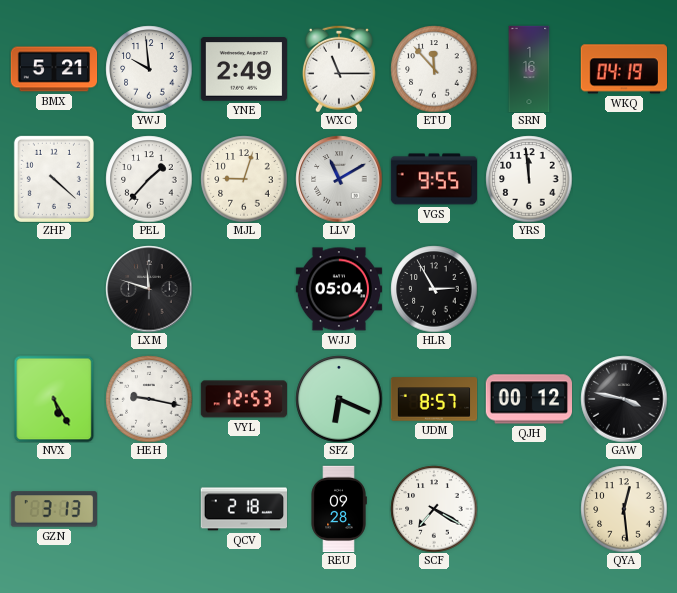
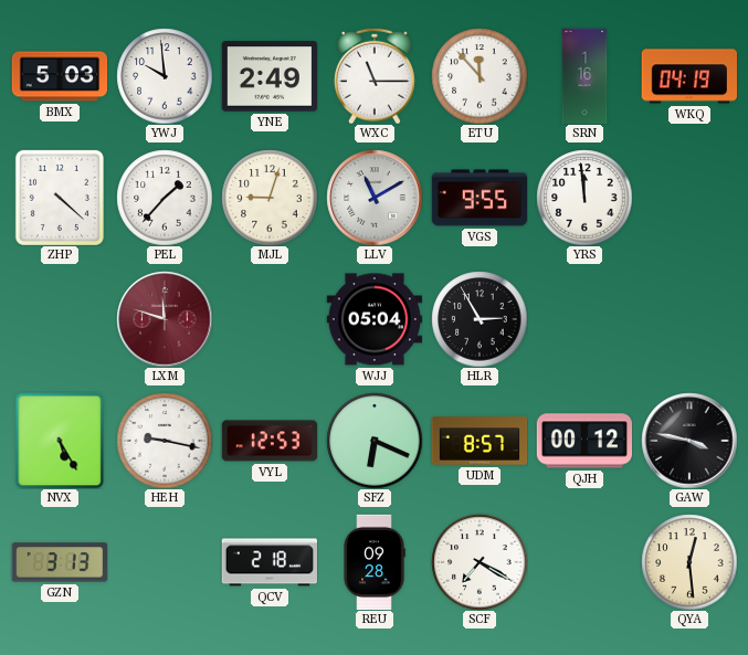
BMX: 5:21 -> 5:03
LXM dial: black -> burgundy
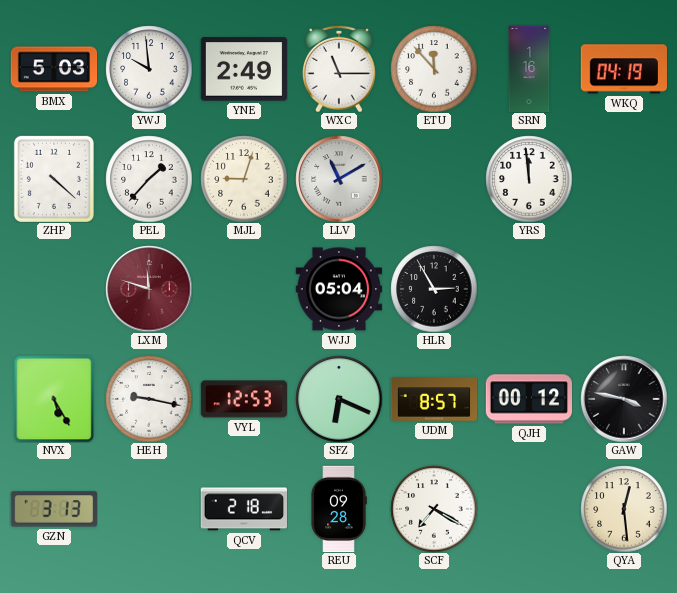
VGS: 9:55 -> none
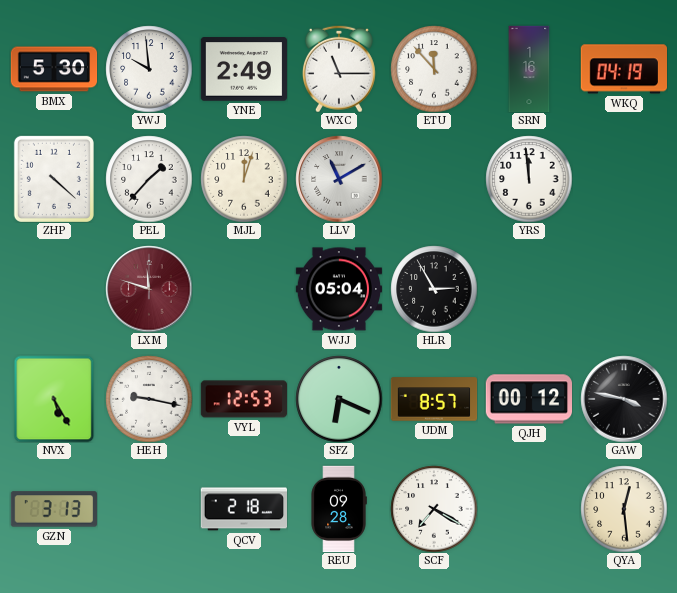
BMX: 5:03 -> 5:30
MJL: 9:03 -> 12:03
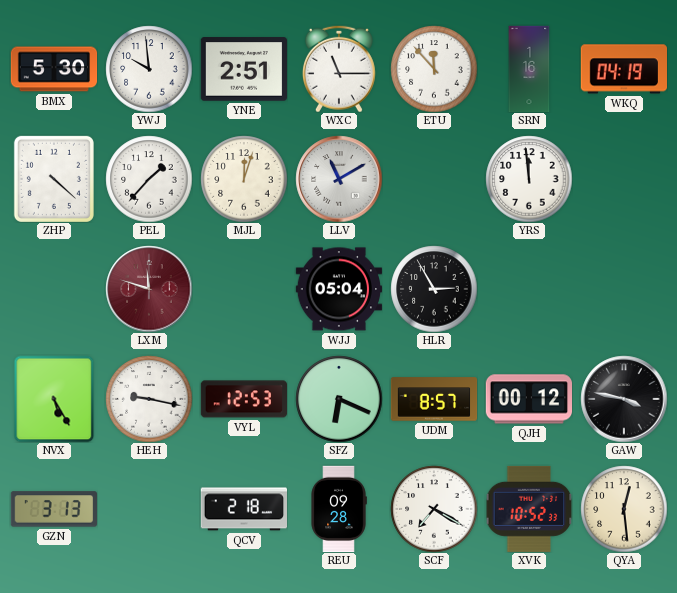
YNE: 2:49 -> 2:51
XVK: none -> 10:52
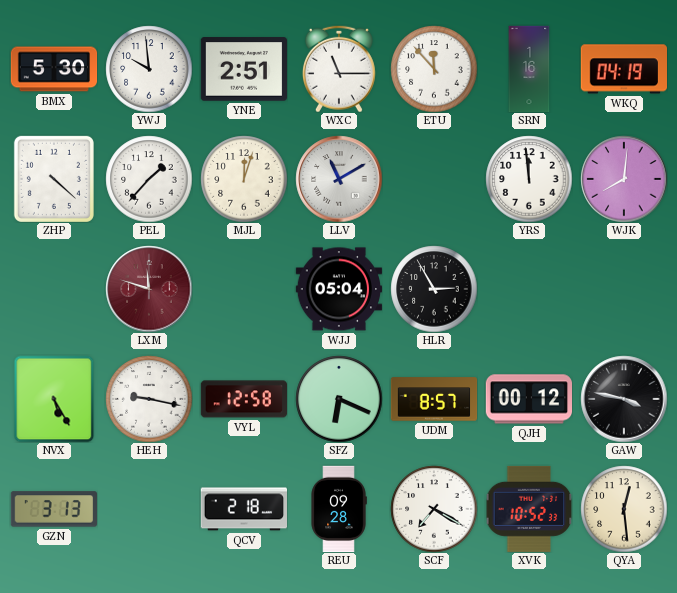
WJK: none -> 8:01
VYL: 12:53 -> 12:58
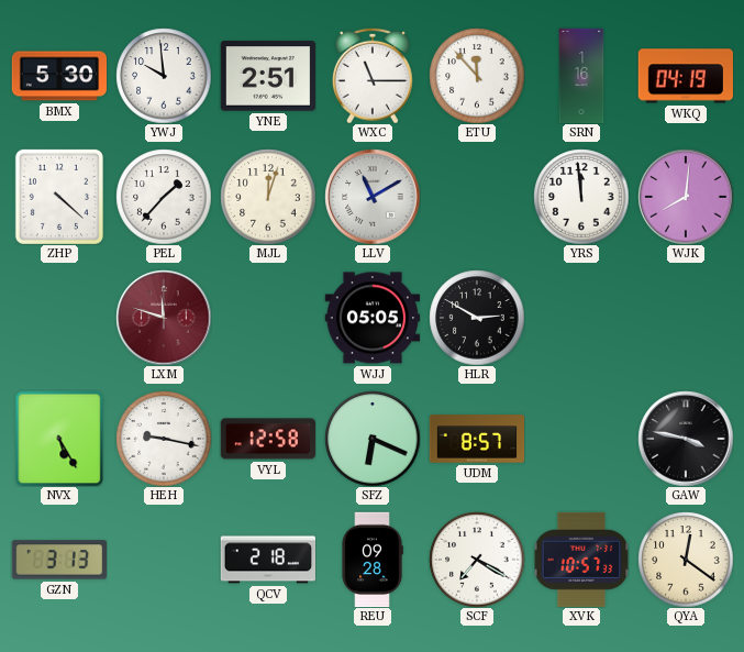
WJJ: 05:04 -> 05:05
HLR: 2:55 -> 2:50
QJH: 00:12 -> none
XVK: 10:52 -> 10:57
QYA: 12:29 -> 12:21
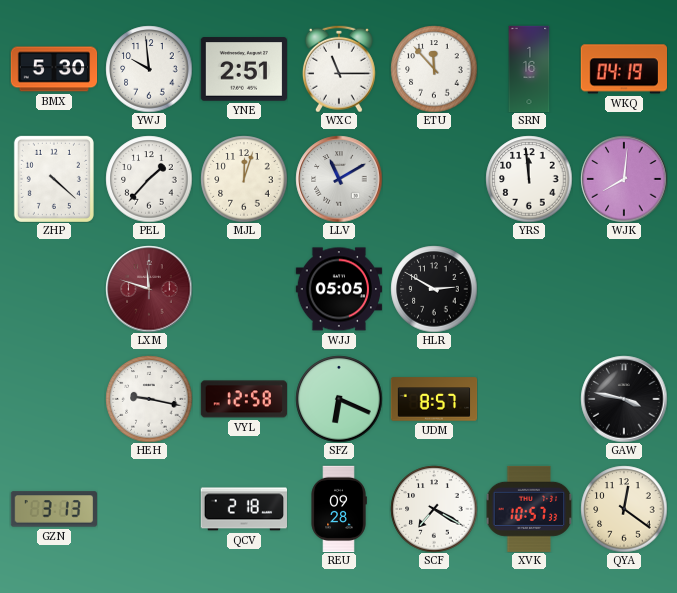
NVX: 5:25 -> none
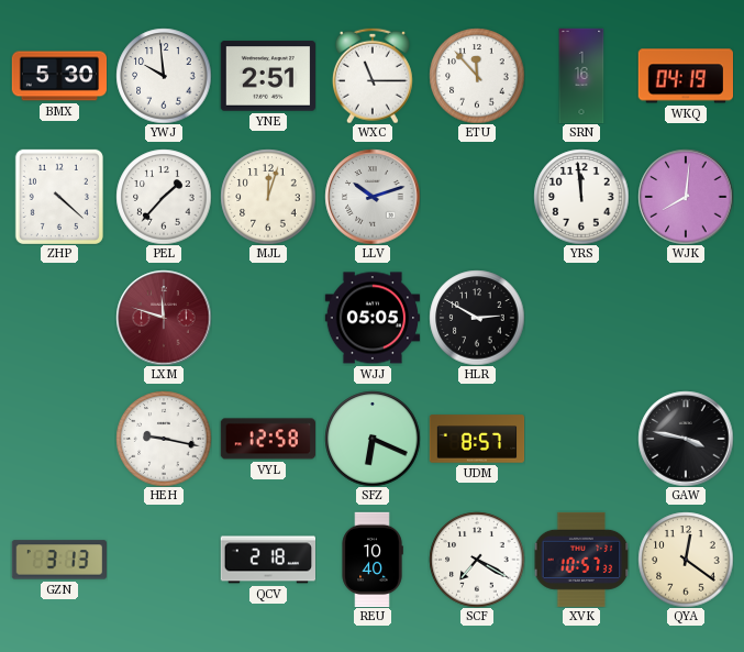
LLV: 11:10 -> 10:12
REU: 09:28 -> 10:40
